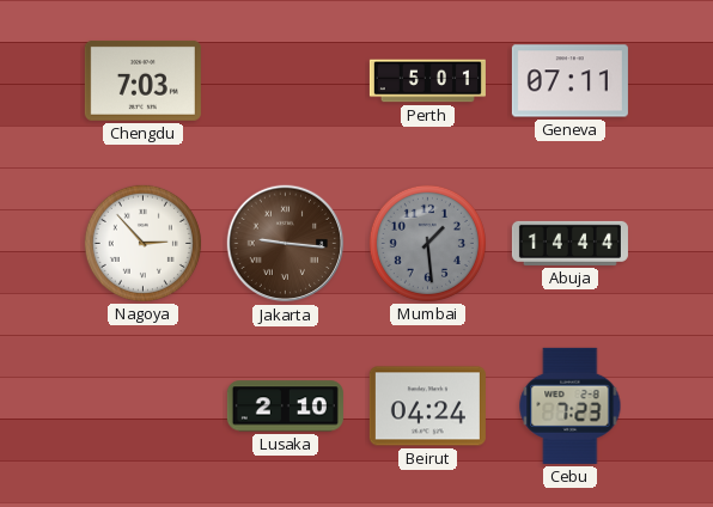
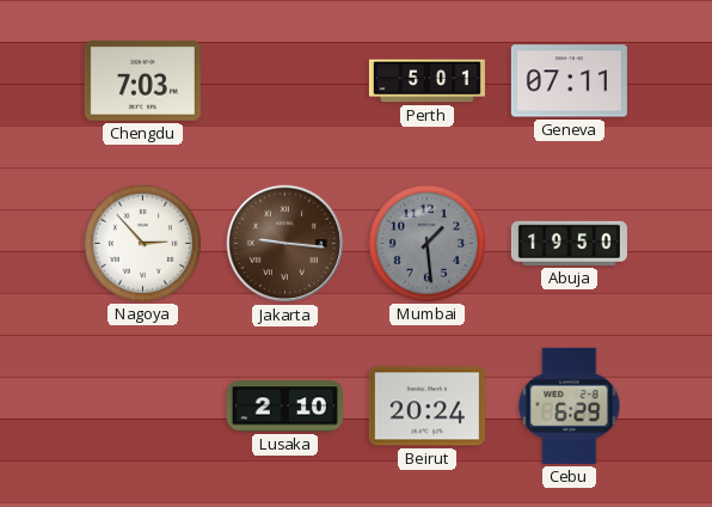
Abuja: 14:44 -> 19:50
Beirut: 04:24 -> 20:24
Cebu: 7:23 -> 6:29
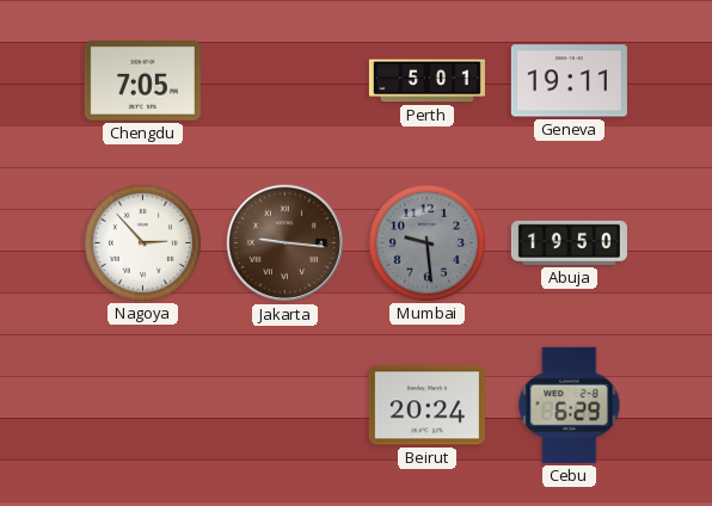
Chengdu: 7:03 -> 7:05
Geneva: 07:11 -> 19:11
Mumbai: 1:29 -> 9:29
Lusaka: 2:10 -> none
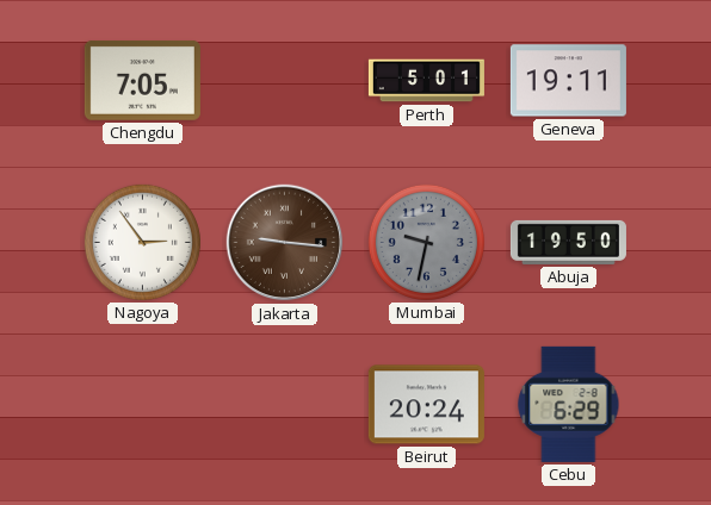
Nagoya: 2:53 -> 2:54
Mumbai: 9:29 -> 9:32
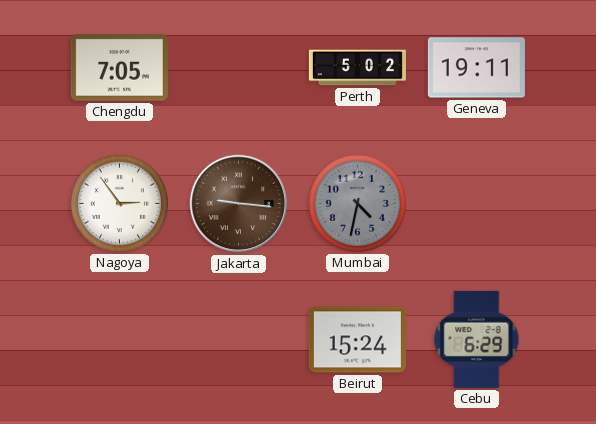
Perth: 5:01 -> 5:02
Mumbai: 9:32 -> 4:32
Abuja: 19:50 -> none
Beirut: 20:24 -> 15:24
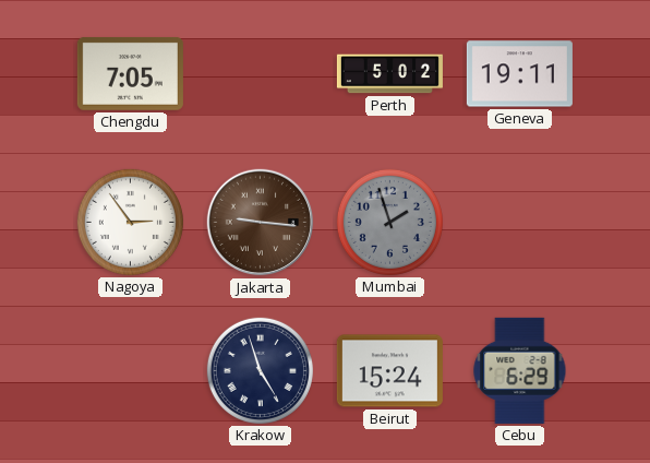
Mumbai: 4:32 -> 1:57
Krakow: none -> 4:57
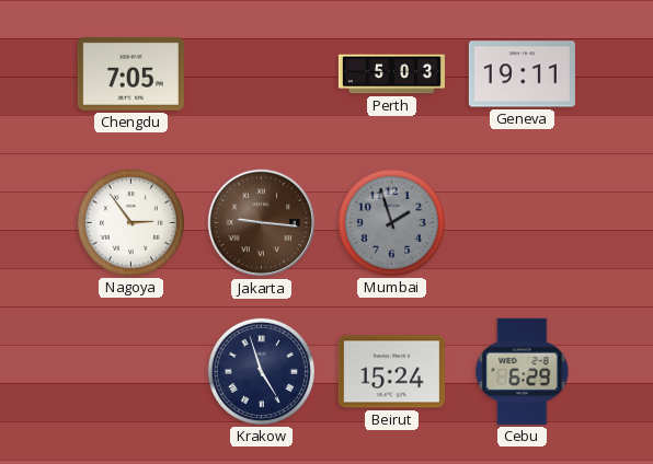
Perth: 5:02 -> 5:03
